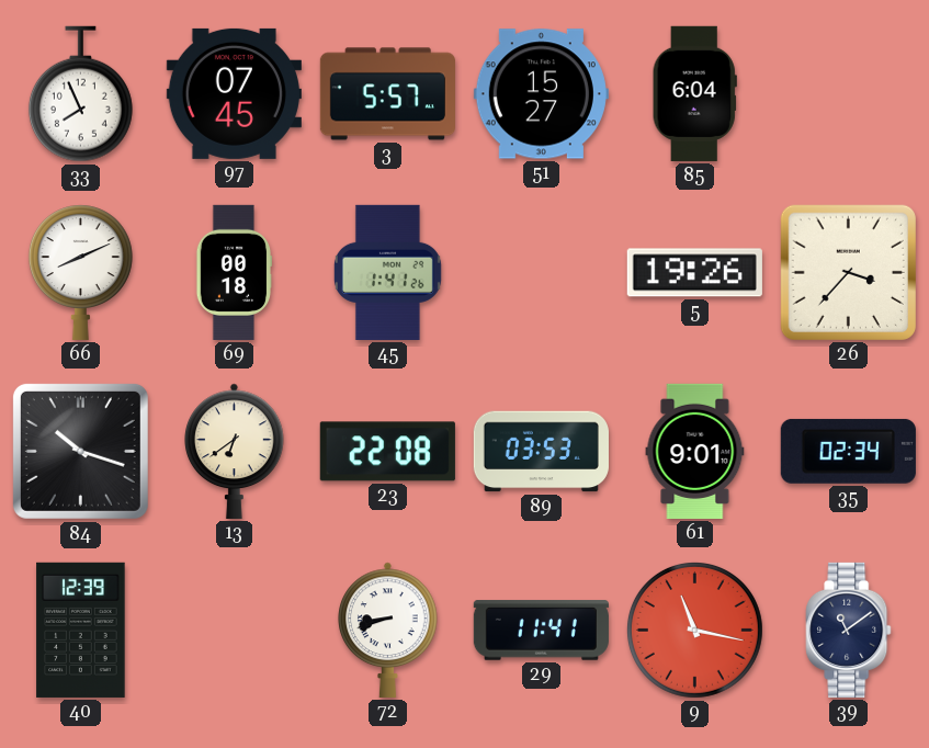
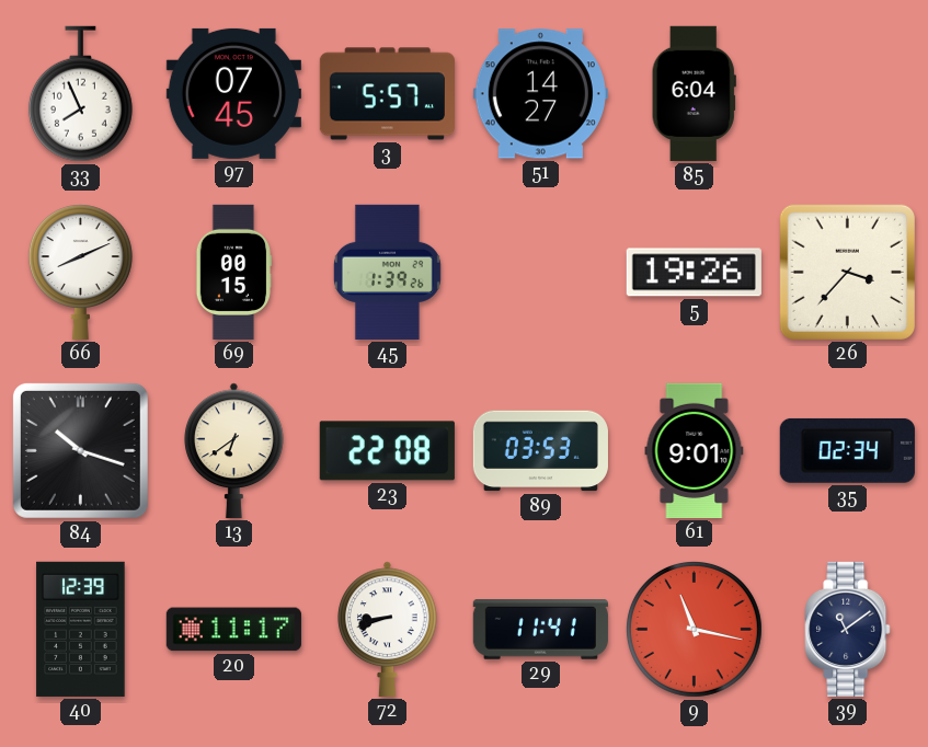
51: 15:27 -> 14:27
69: 00:18 -> 00:15
45: 1:41 -> 1:39
20: none -> 11:17
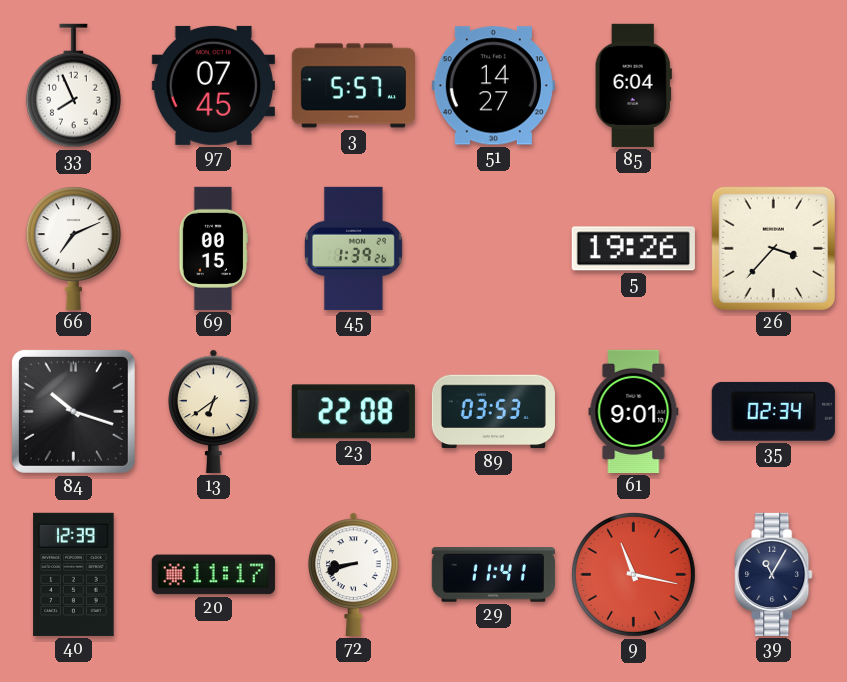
66: 8:11 -> 7:11
39: 11:09 -> 11:05
